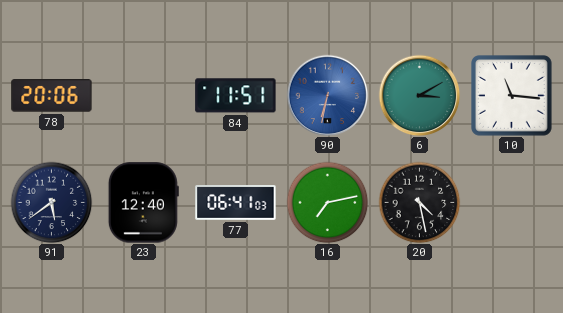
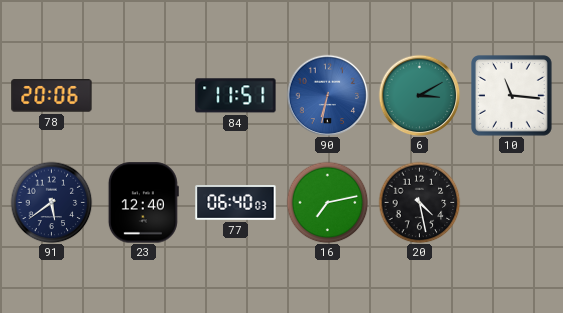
77: 06:41 -> 06:40
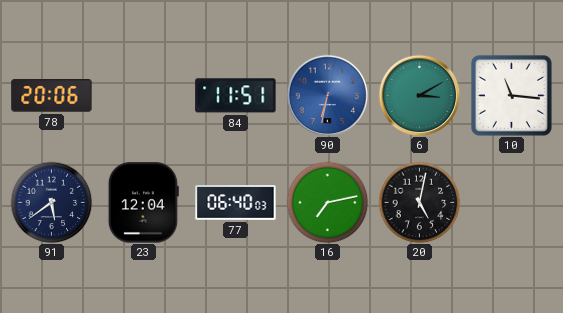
23: 12:40 -> 12:04
20: 4:28 -> 5:02
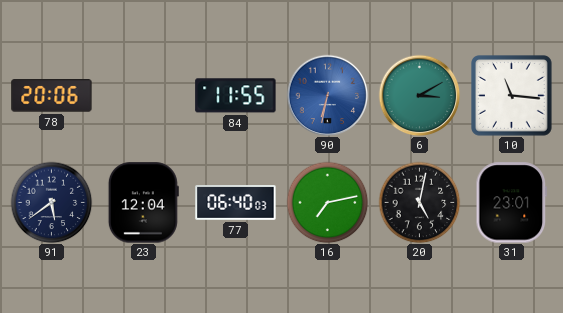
84: 11:51 -> 11:55
31: none -> 23:01
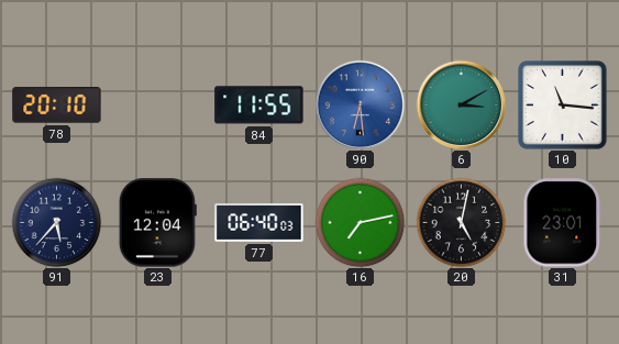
78: 20:06 -> 20:10
90: 6:32 -> 6:29
91: 5:39 -> 5:37
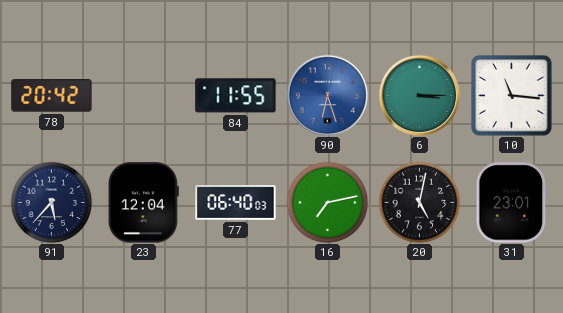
78: 20:10 -> 20:42
90: 6:29 -> 6:27
6: 3:10 -> 3:15
